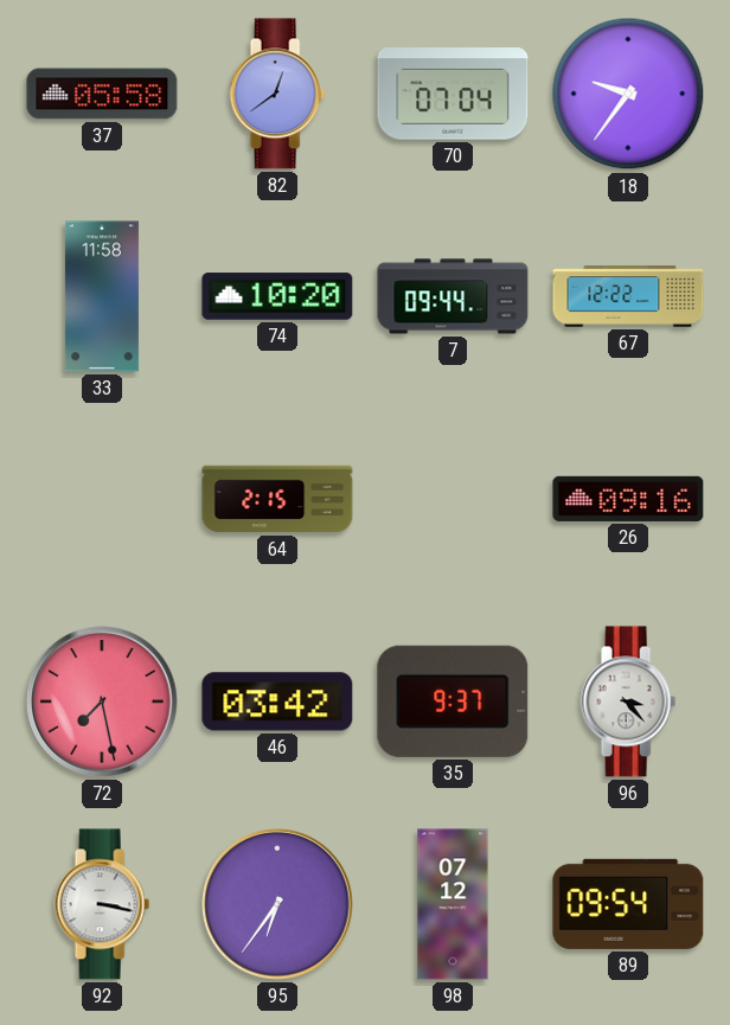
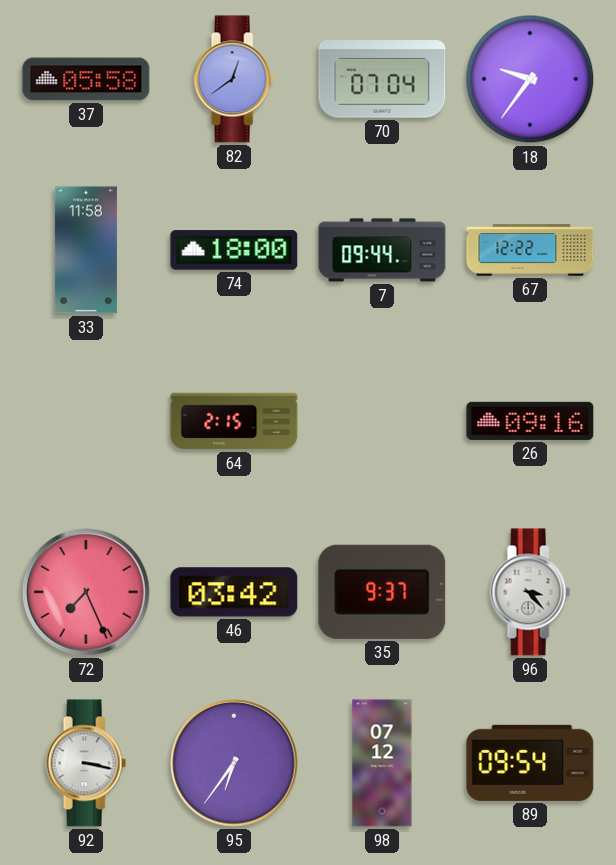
74: 10:20 -> 18:00
72: 7:28 -> 7:26
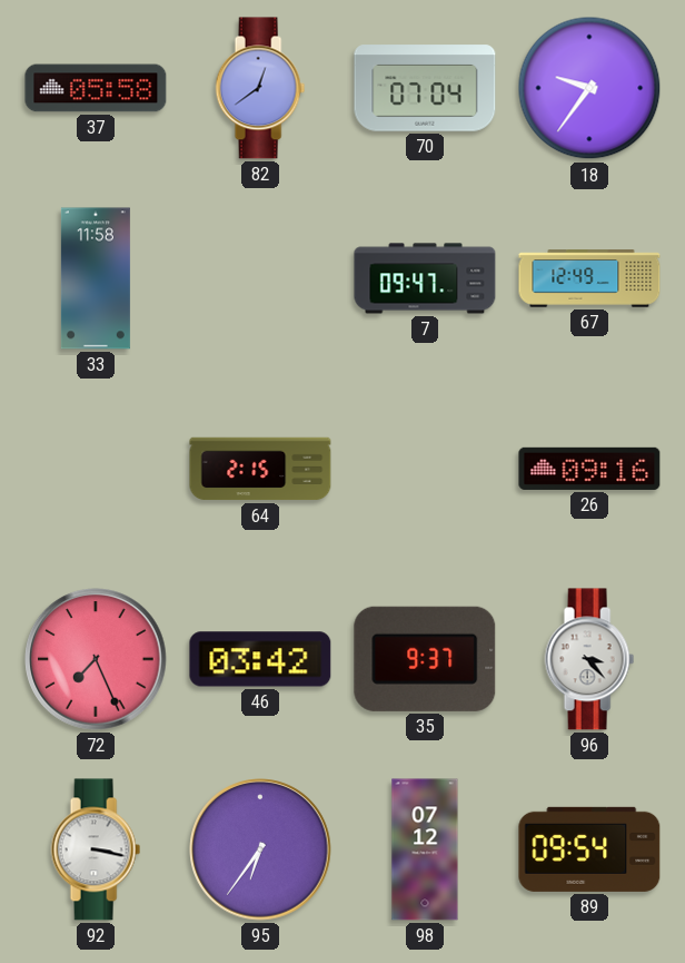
74: 18:00 -> none
7: 09:44 -> 09:47
67: 12:22 -> 12:49
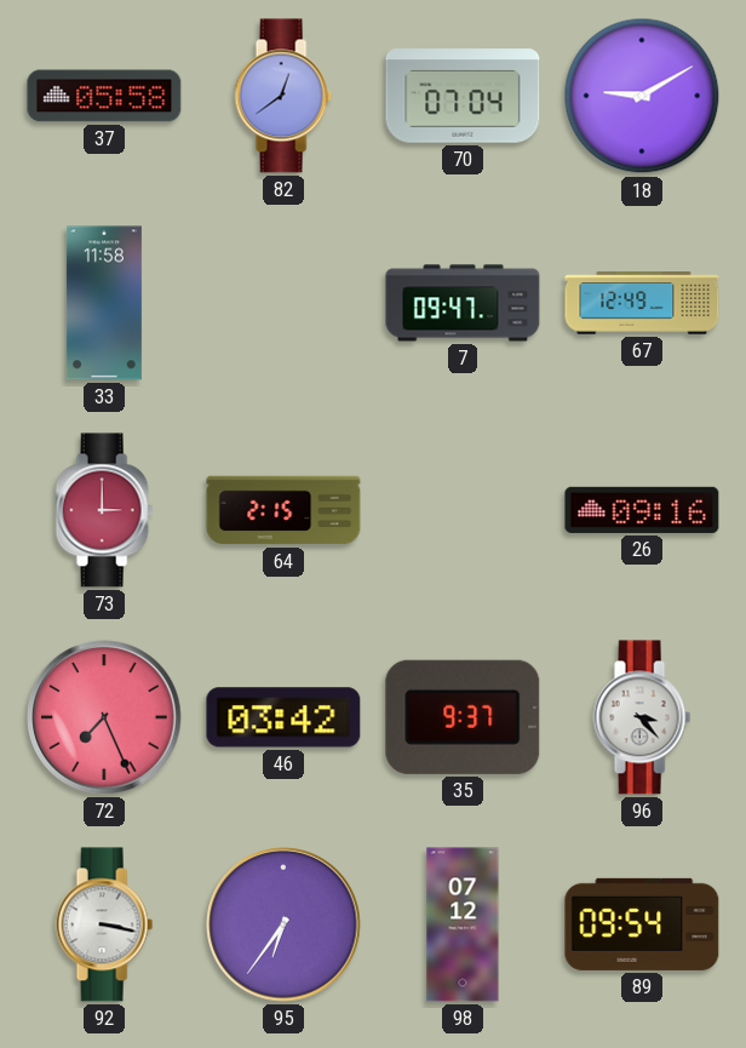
18: 9:36 -> 9:10
73: none -> 3:00
